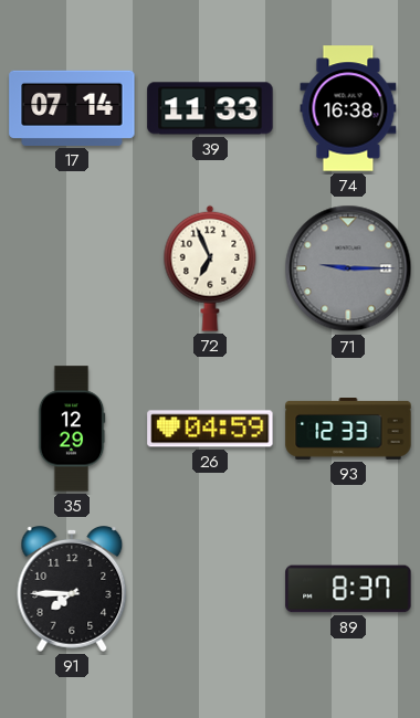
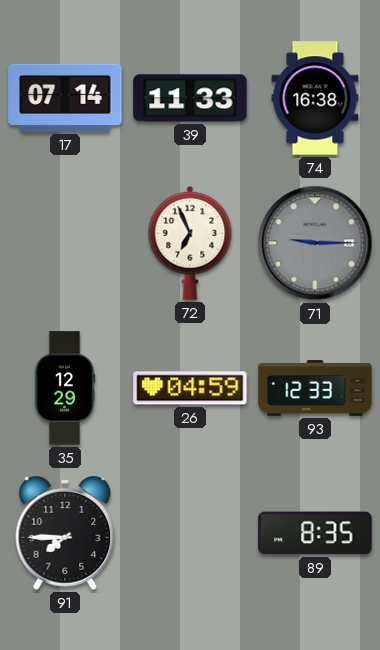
89: 8:37 -> 8:35
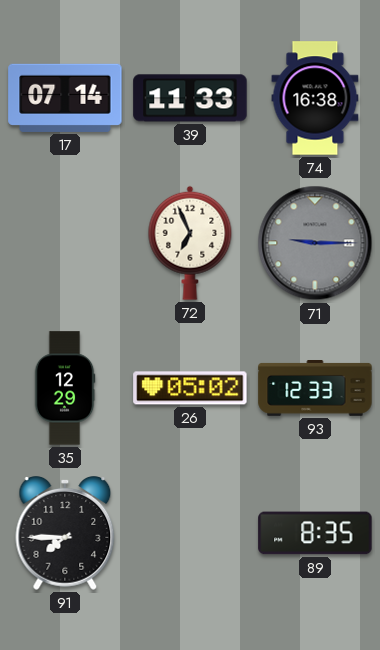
26: 04:59 -> 05:02
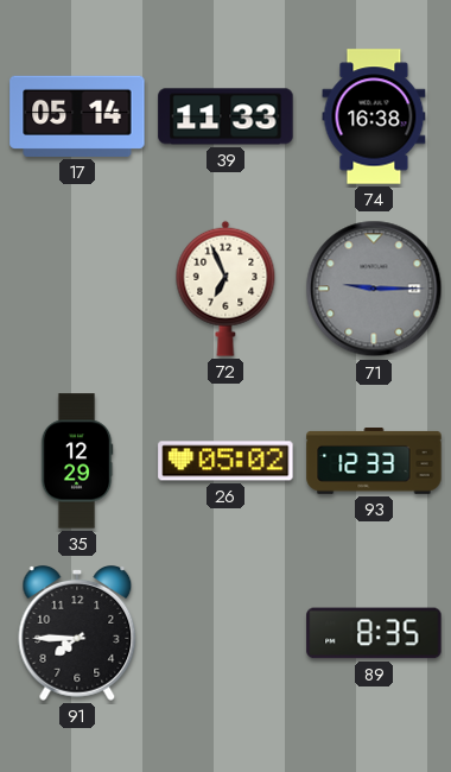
17: 07:14 -> 05:14
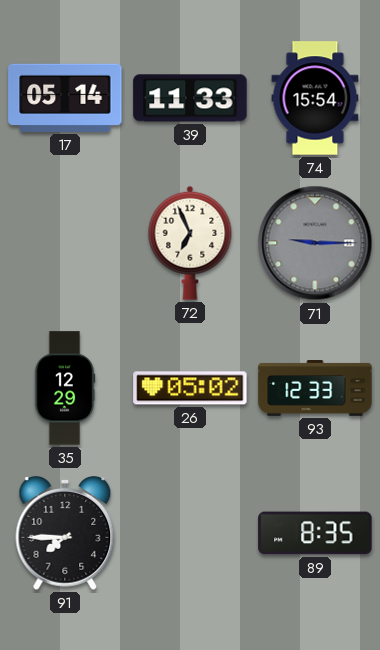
74: 16:38 -> 15:54
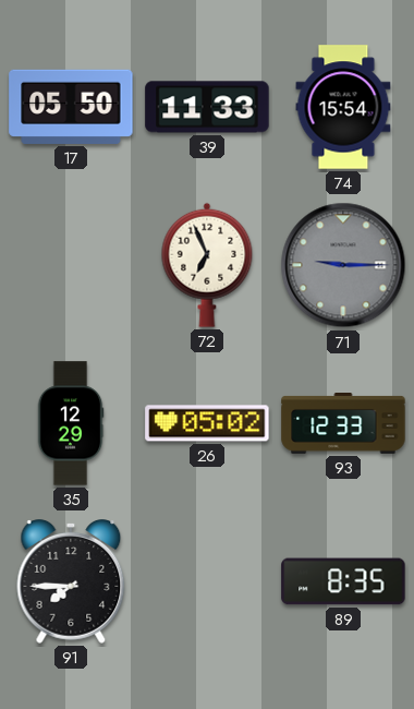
17: 05:14 -> 05:50
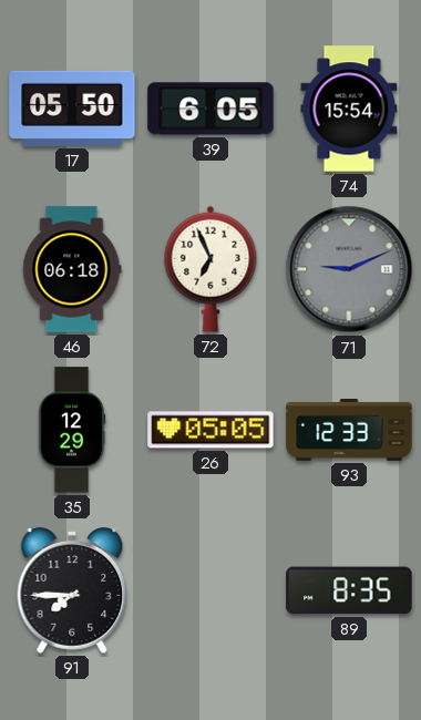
39: 11:33 -> 6:05
46: none -> 06:18
71: 9:15 -> 9:11
26: 05:02 -> 05:05
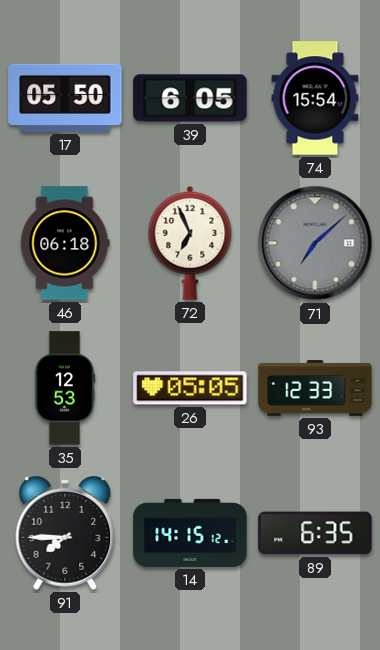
71: 9:11 -> 7:08
35: 12:29 -> 12:53
14: none -> 14:15
89: 8:35 -> 6:35
